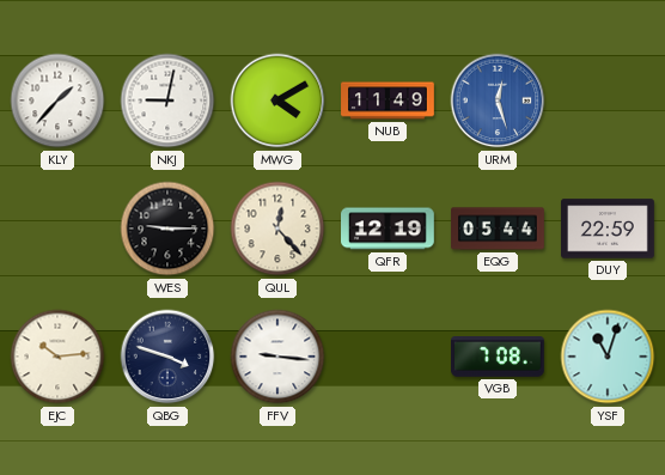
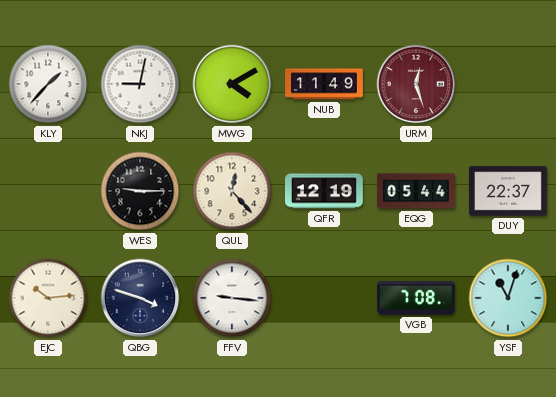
URM dial: blue -> burgundy
DUY: 22:59 -> 22:37
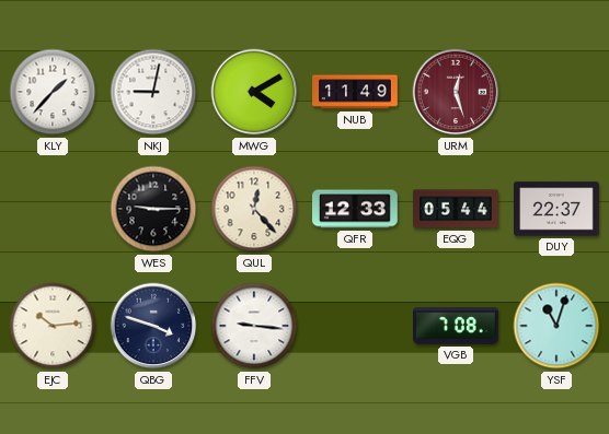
QFR: 12:19 -> 12:33
